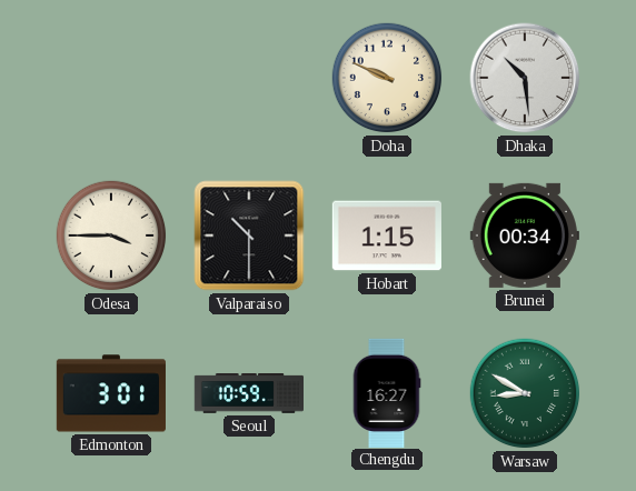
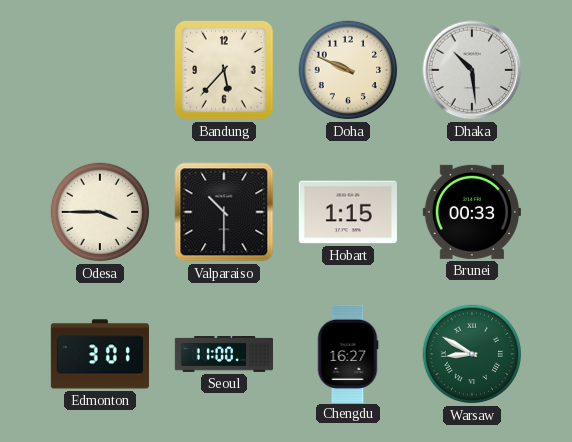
Bandung: none -> 5:37
Brunei: 00:34 -> 00:33
Seoul: 10:59 -> 11:00
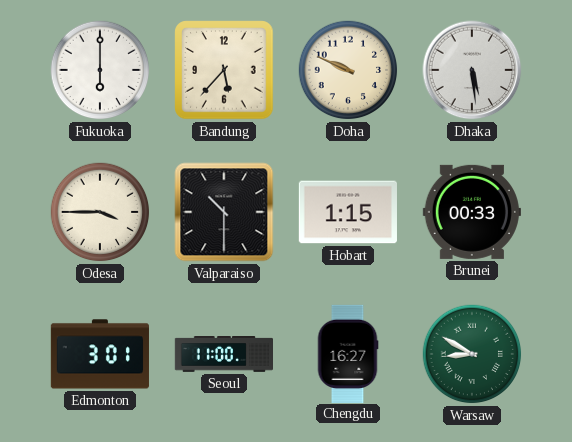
Fukuoka: none -> 6:00
Dhaka: 10:29 -> 5:29
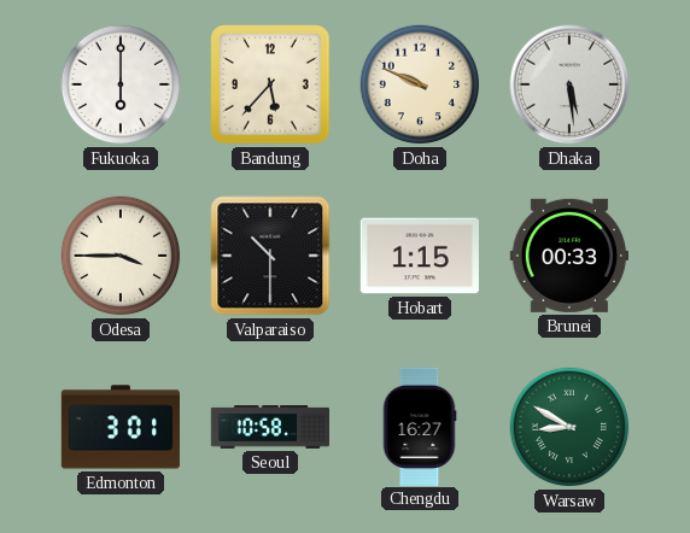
Seoul: 11:00 -> 10:58
